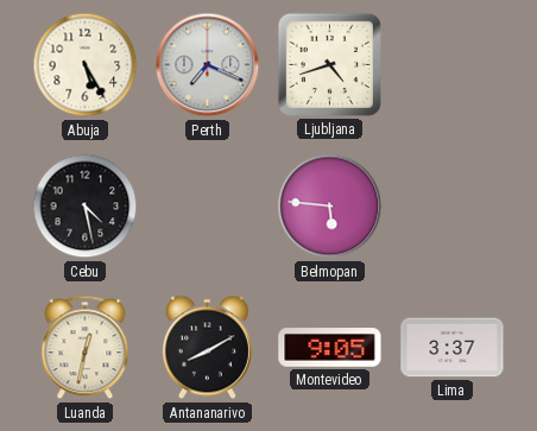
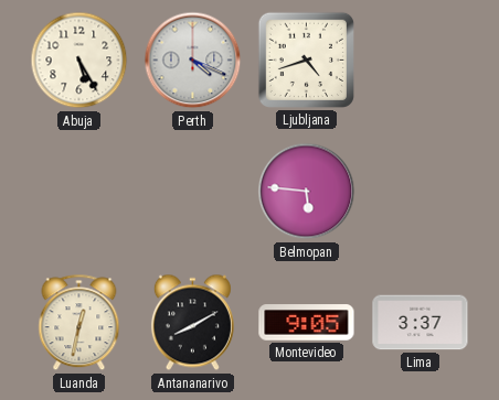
Perth: 7:19 -> 4:19
Cebu: 4:28 -> none
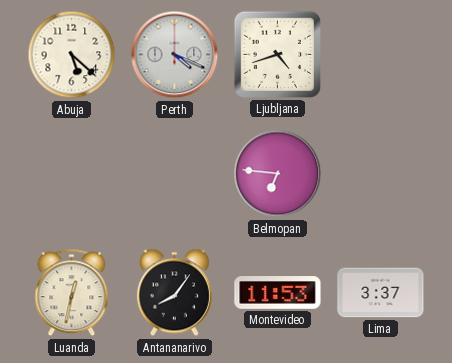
Abuja: 5:25 -> 5:22
Belmopan: 5:46 -> 6:46
Antananarivo: 8:10 -> 8:06
Montevideo: 9:05 -> 11:53
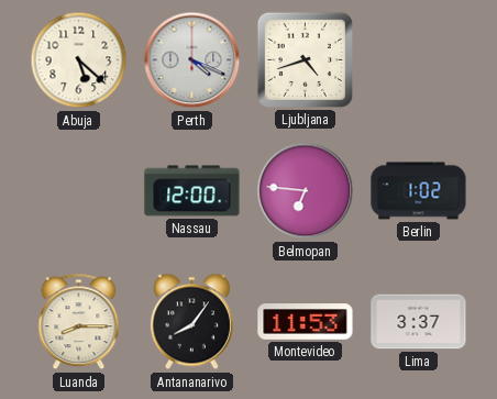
Nassau: none -> 12:00
Berlin: none -> 1:02
Luanda: 12:32 -> 8:15
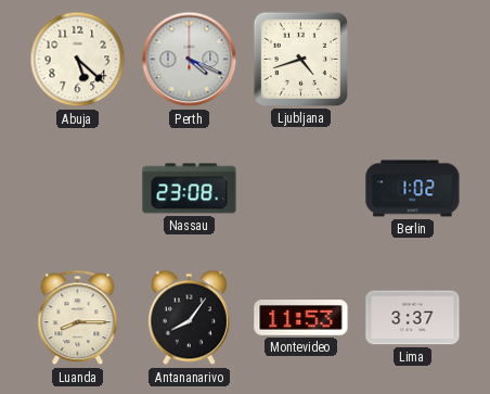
Nassau: 12:00 -> 23:08
Belmopan: 6:46 -> none
